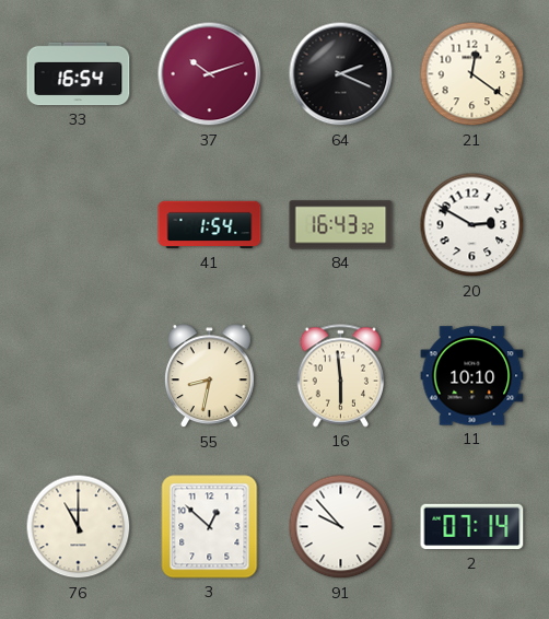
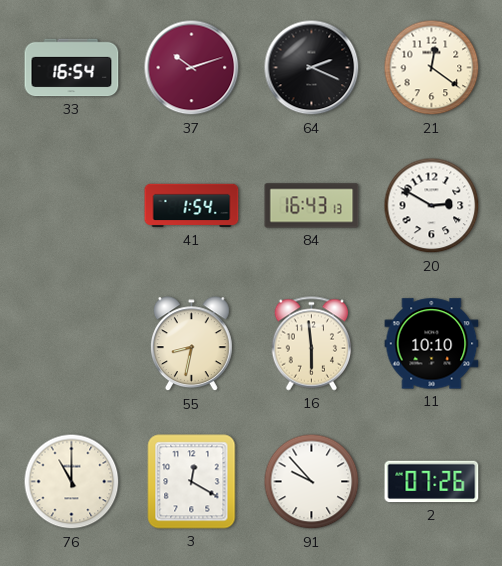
84: 16:43:32 -> 16:43:13
3: 12:52 -> 12:20
2: 07:14 -> 07:26
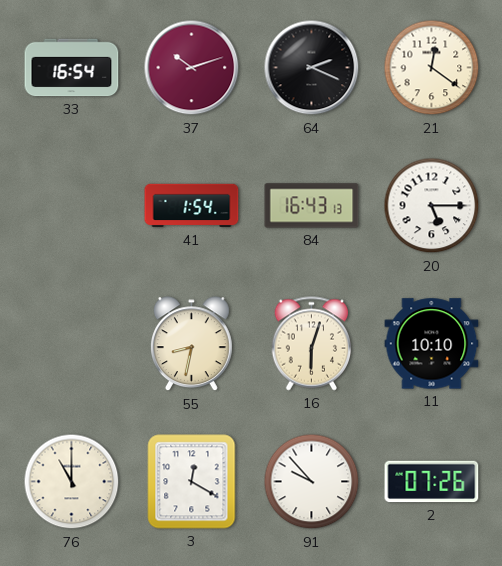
20: 2:50 -> 5:15
16: 5:59 -> 6:03
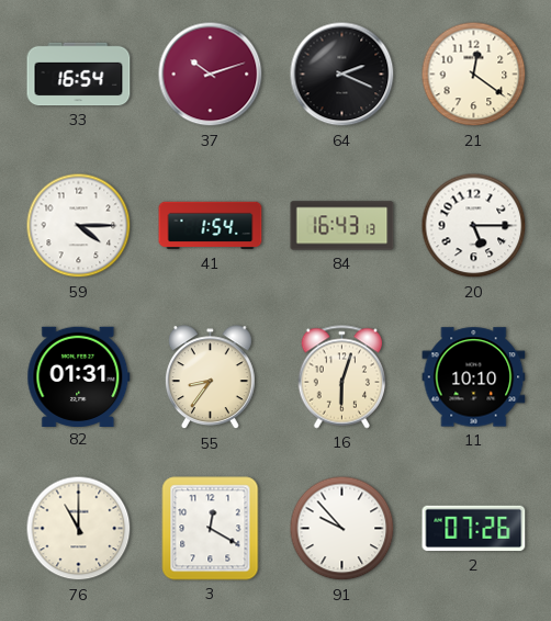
59: none -> 4:15
82: none -> 01:31
55: 8:32 -> 8:36
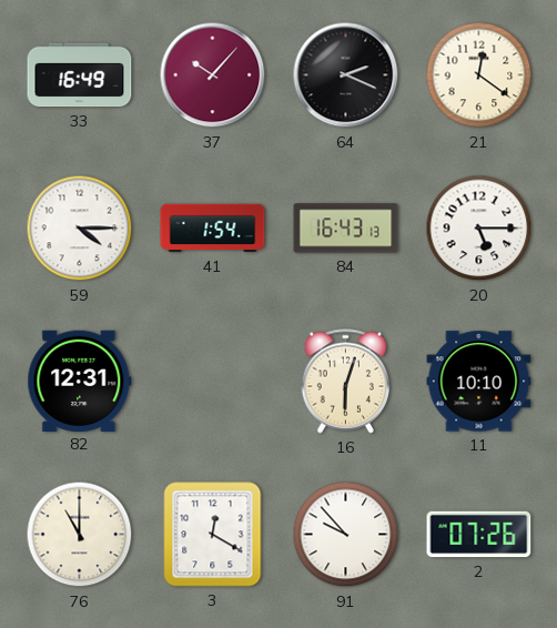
33: 16:54 -> 16:49
37: 10:12 -> 10:07
82: 01:31 -> 12:31
55: 8:36 -> none
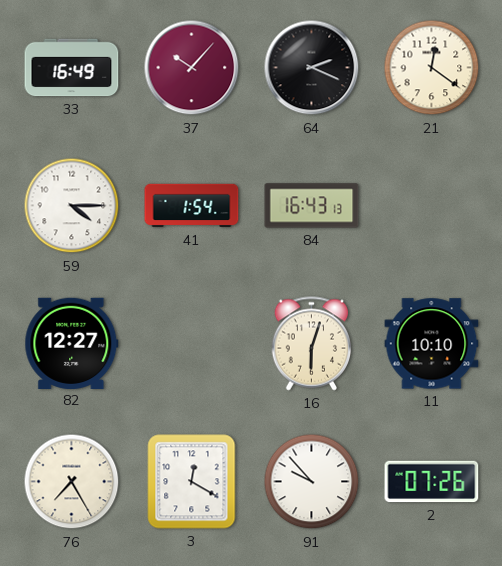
20: 5:15 -> none
82: 12:31 -> 12:27
76: 11:00 -> 7:25
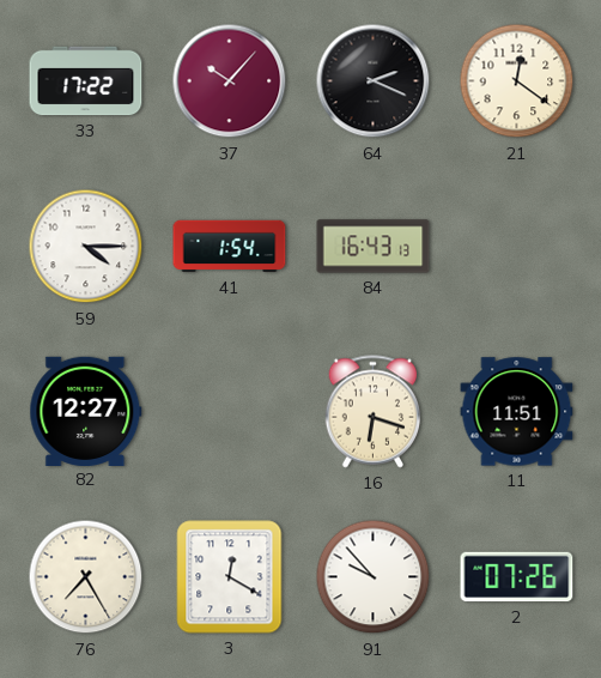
33: 16:49 -> 17:22
16: 6:03 -> 6:18
11: 10:10 -> 11:51
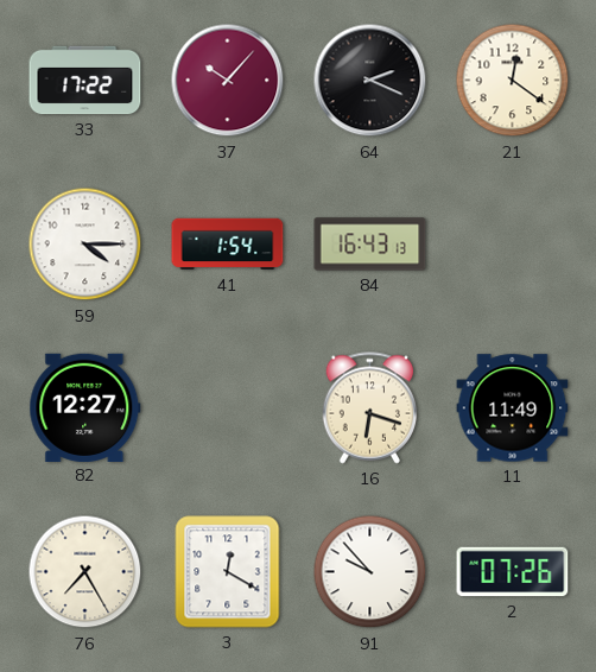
11: 11:51 -> 11:49
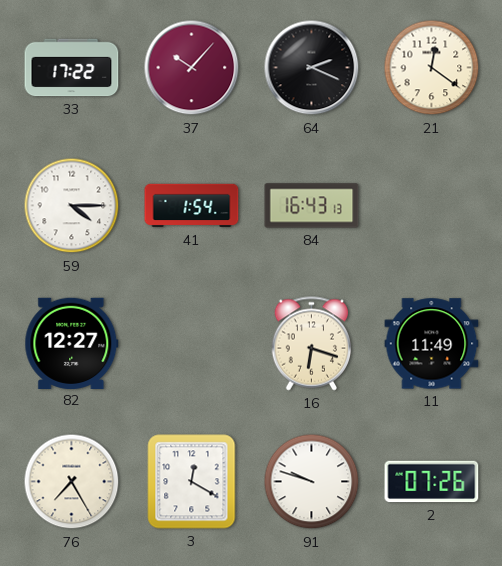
91: 9:53 -> 9:48
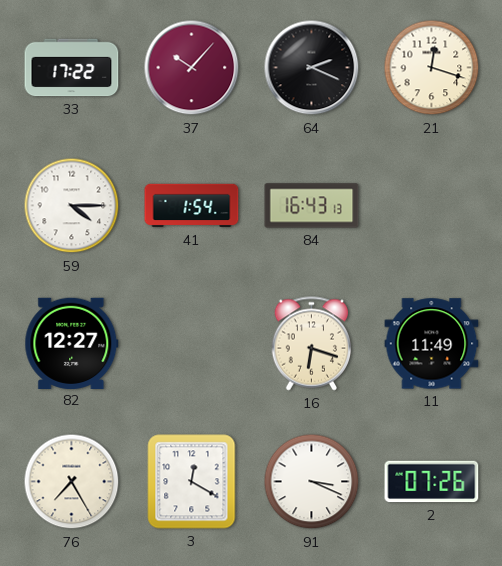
21: 12:21 -> 12:18
91: 9:48 -> 3:19
